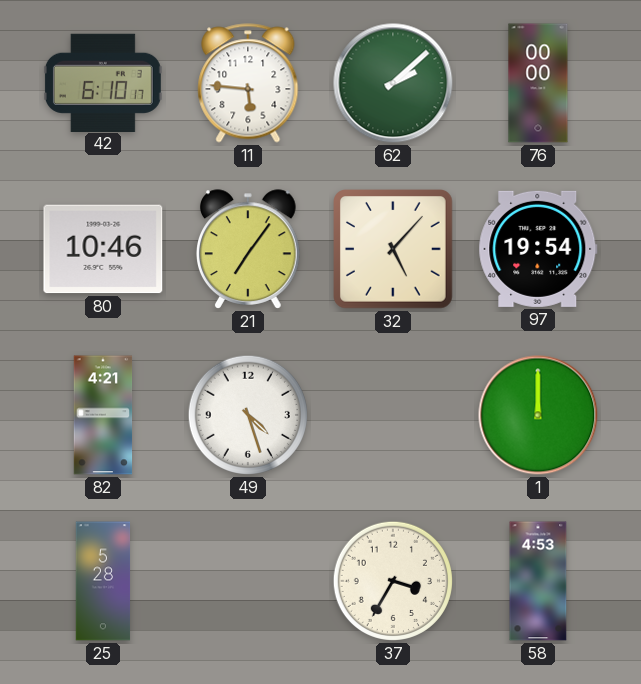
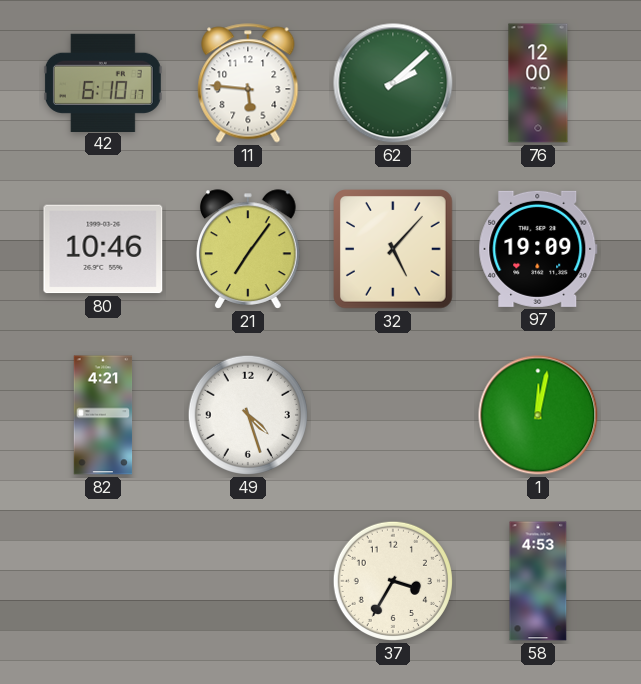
76: 00:00 -> 12:00
97: 19:54 -> 19:09
1: 12:00 -> 12:02
25: 5:28 -> none
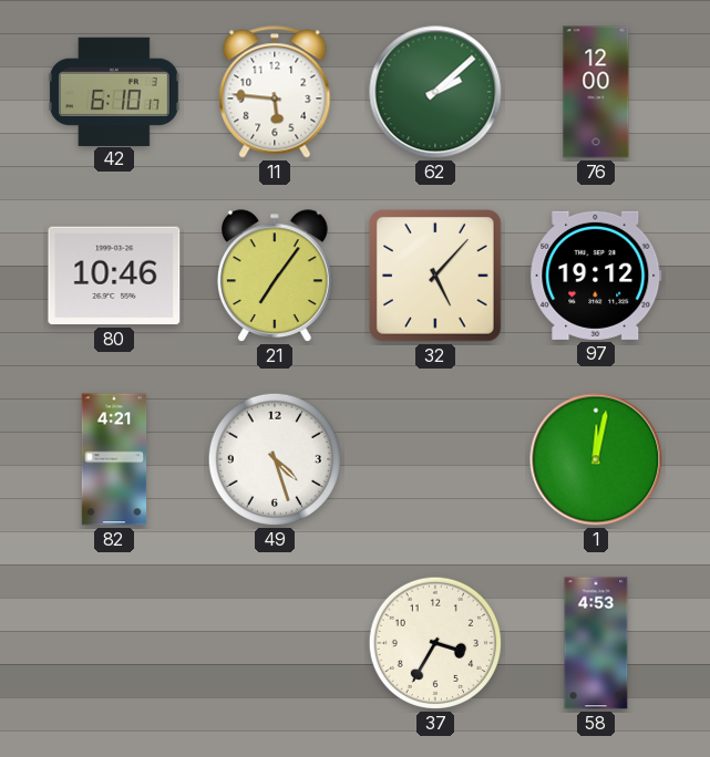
97: 19:09 -> 19:12
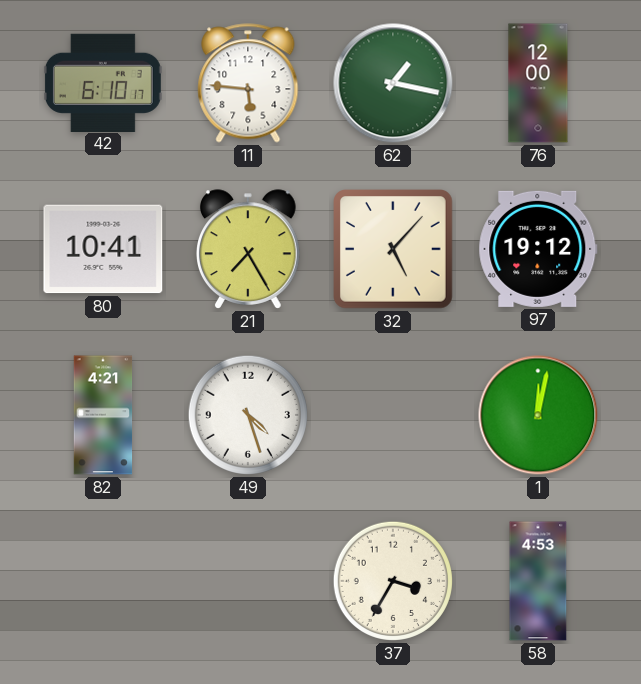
62: 2:08 -> 1:17
80: 10:46 -> 10:41
21: 7:06 -> 7:25
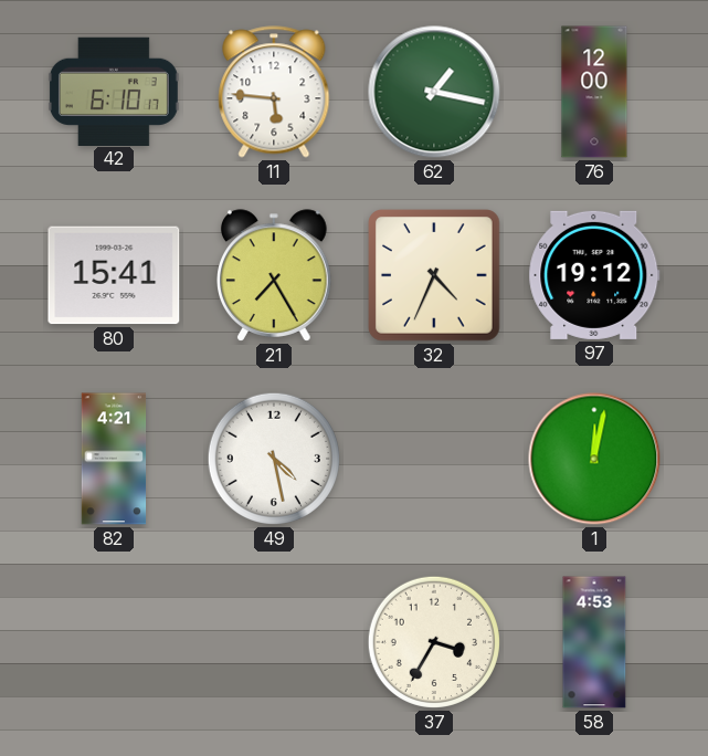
80: 10:41 -> 15:41
32: 5:07 -> 4:34
49: 4:27 -> 4:28
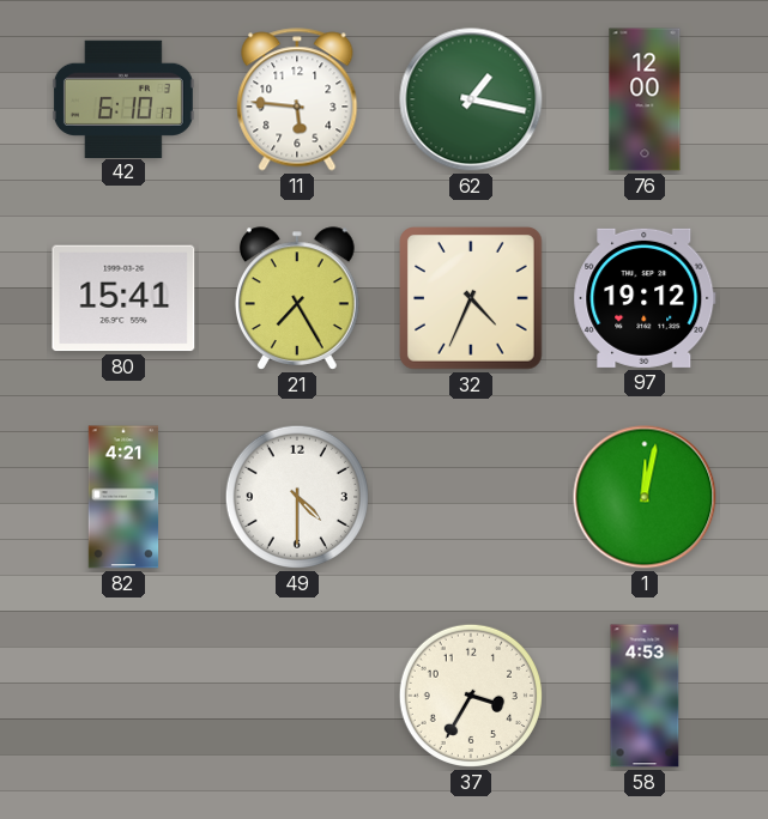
49: 4:28 -> 4:30
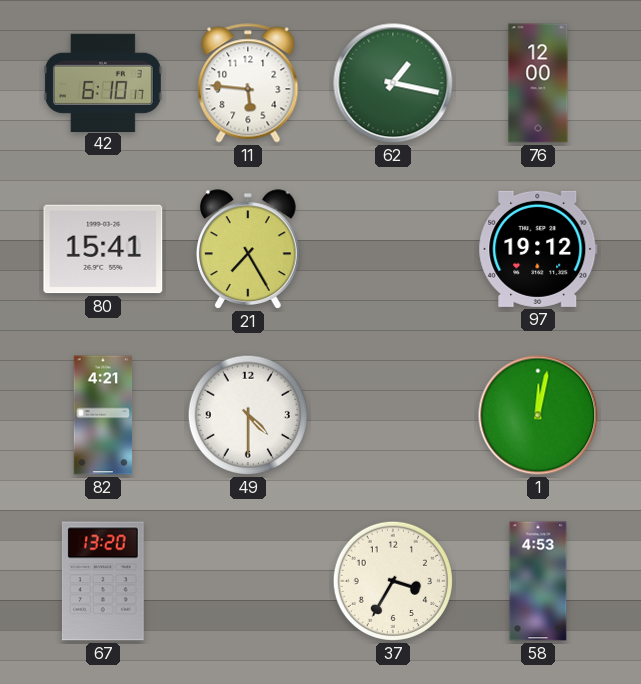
32: 4:34 -> none
67: none -> 13:20
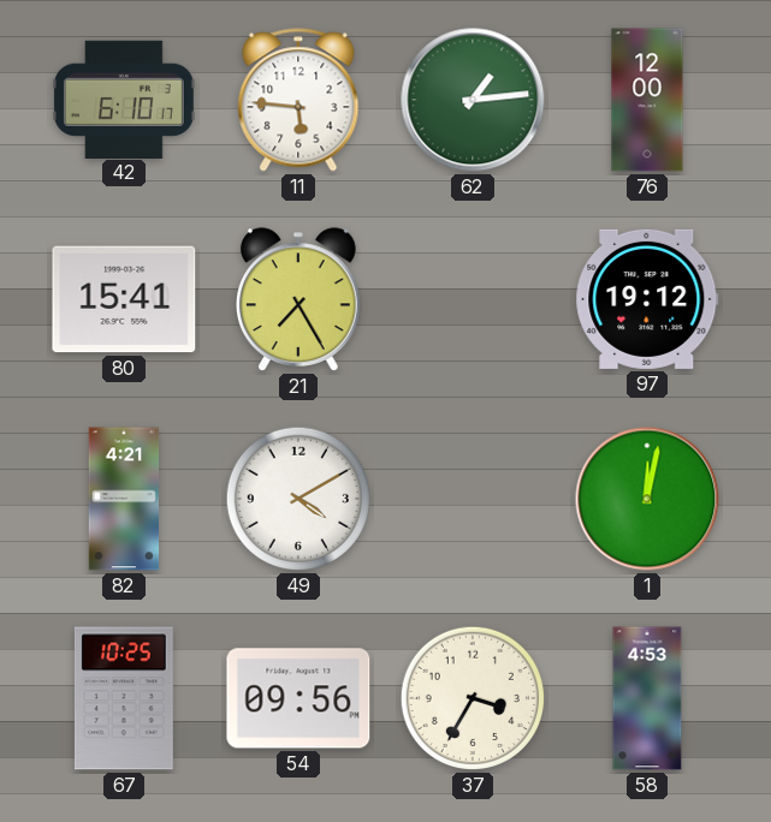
62: 1:17 -> 1:14
49: 4:30 -> 4:10
67: 13:20 -> 10:25
54: none -> 09:56
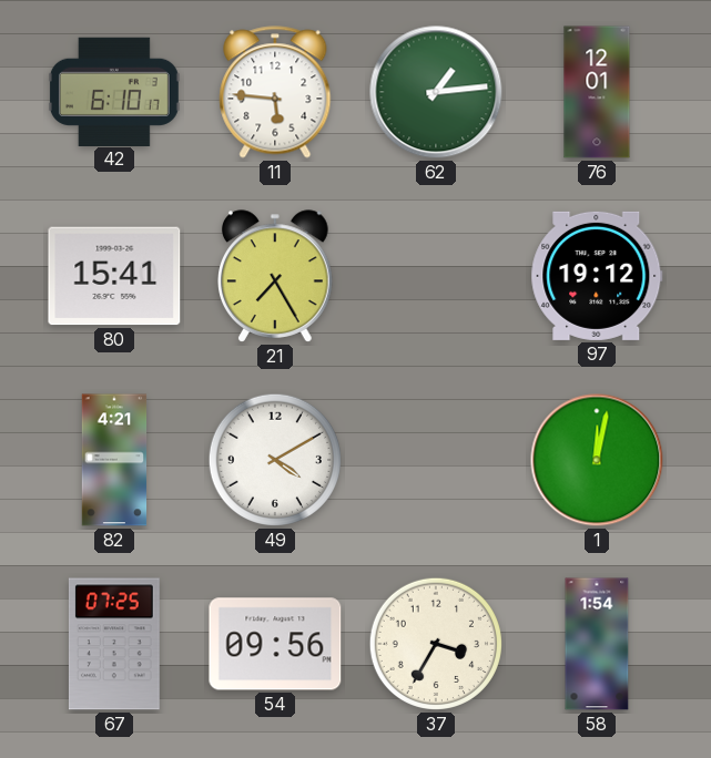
76: 12:00 -> 12:01
67: 10:25 -> 07:25
58: 4:53 -> 1:54
